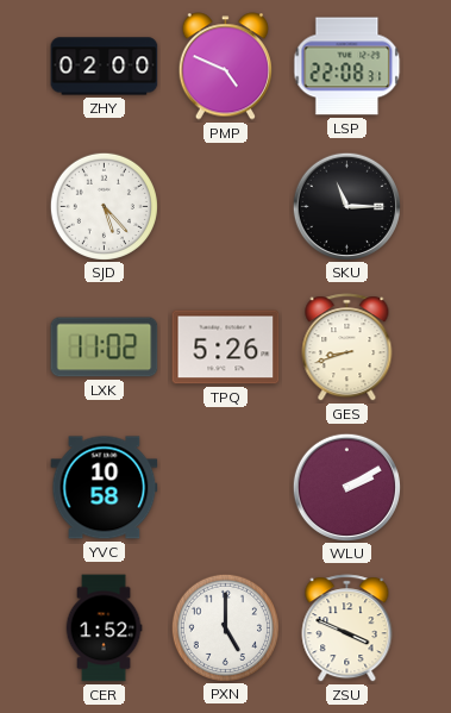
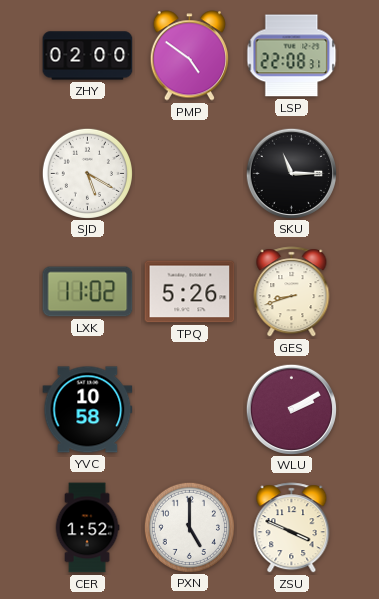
PMP: 4:49 -> 4:51
SJD: 5:23 -> 5:20
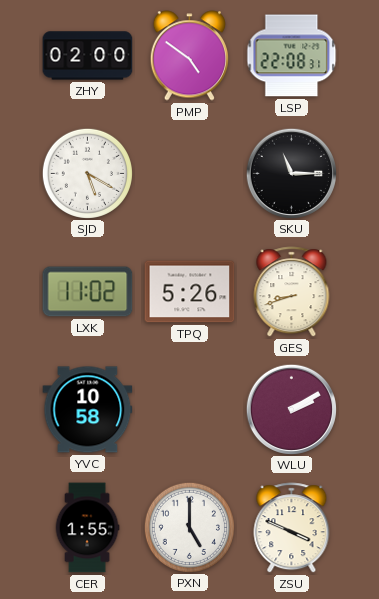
CER: 1:52 -> 1:55
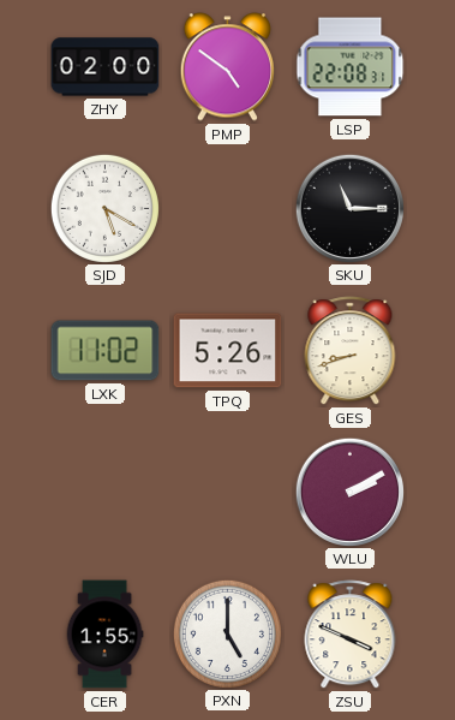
YVC: 10:58 -> none
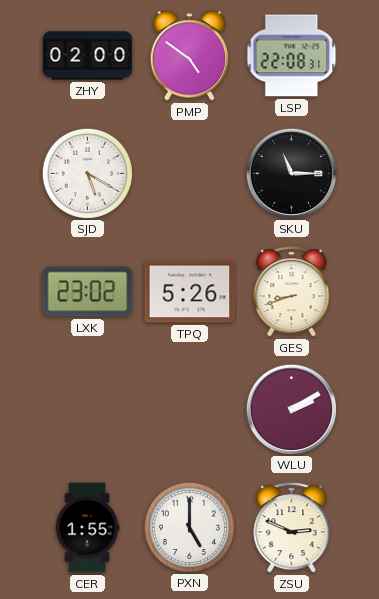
LXK: 11:02 -> 23:02
ZSU: 3:49 -> 2:49
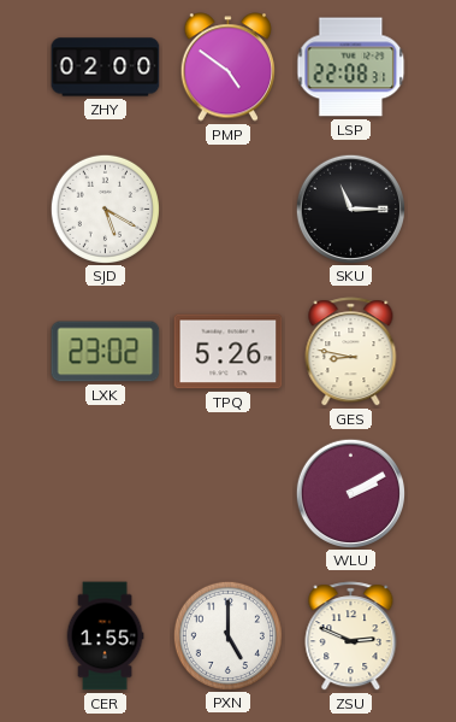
GES: 8:42 -> 8:47
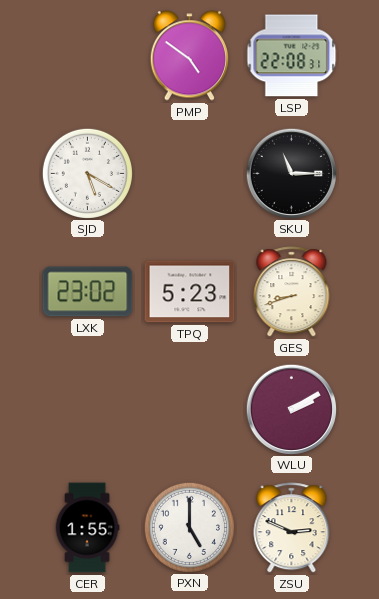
ZHY: 02:00 -> none
TPQ: 5:26 -> 5:23
GES: 8:47 -> 8:42
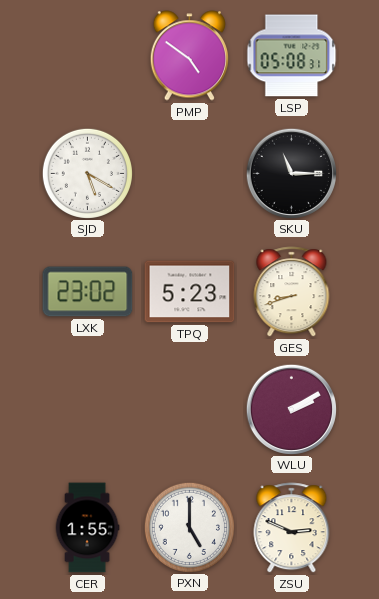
LSP: 22:08 -> 05:08
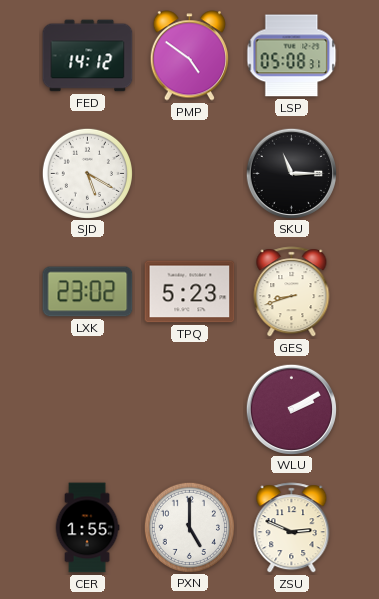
FED: none -> 14:12
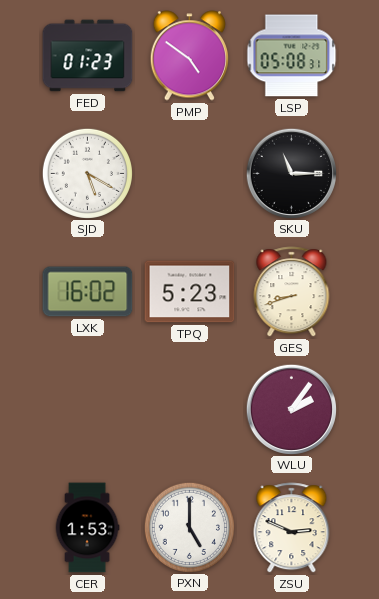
FED: 14:12 -> 01:23
LXK: 23:02 -> 16:02
WLU: 2:10 -> 2:06
CER: 1:55 -> 1:53
